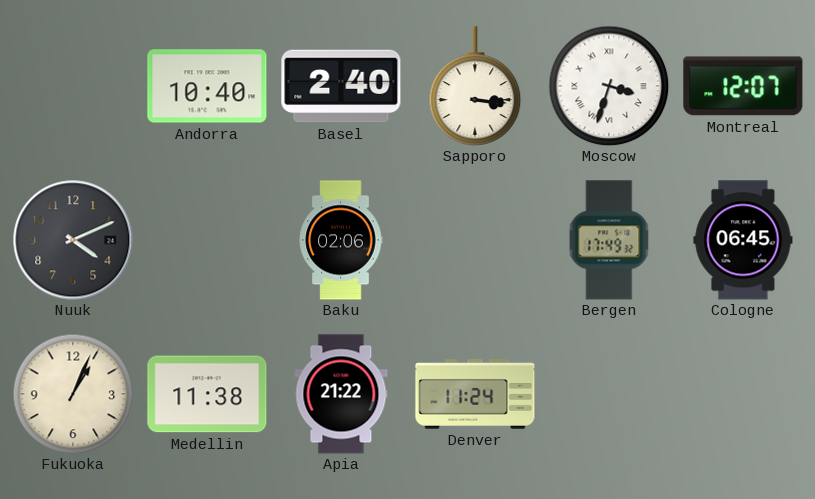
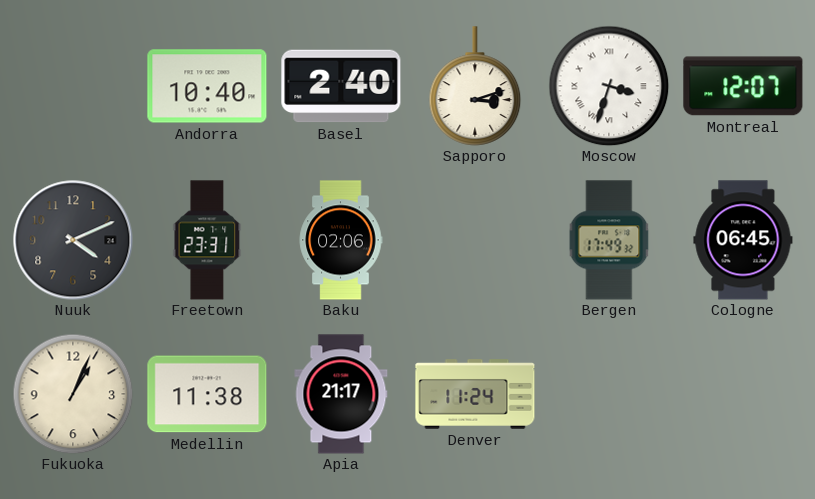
Sapporo: 3:16 -> 3:12
Freetown: none -> 23:31
Apia: 21:22 -> 21:17
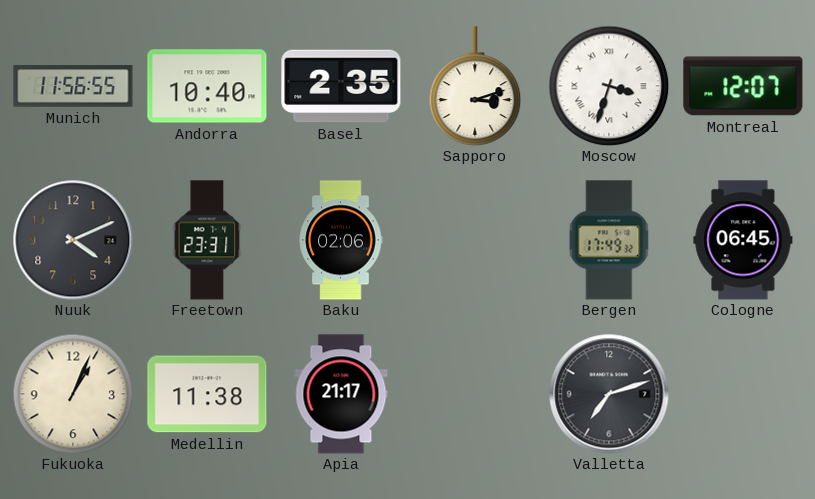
Munich: none -> 11:56
Basel: 2:40 -> 2:35
Denver: 11:24 -> none
Valletta: none -> 7:12
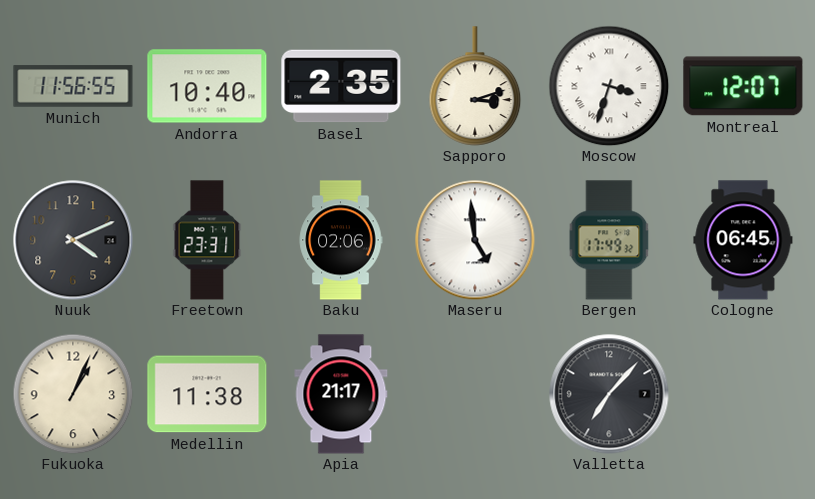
Maseru: none -> 4:59
Valletta: 7:12 -> 7:07
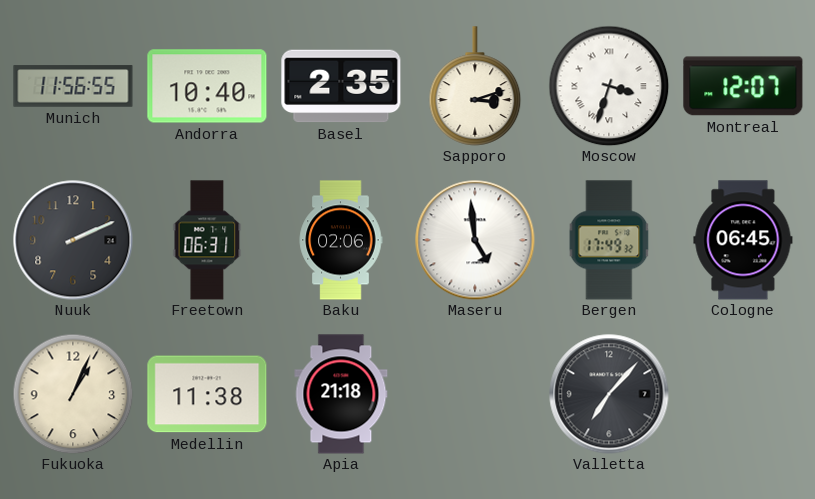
Nuuk: 4:11 -> 2:11
Freetown: 23:31 -> 06:31
Apia: 21:17 -> 21:18
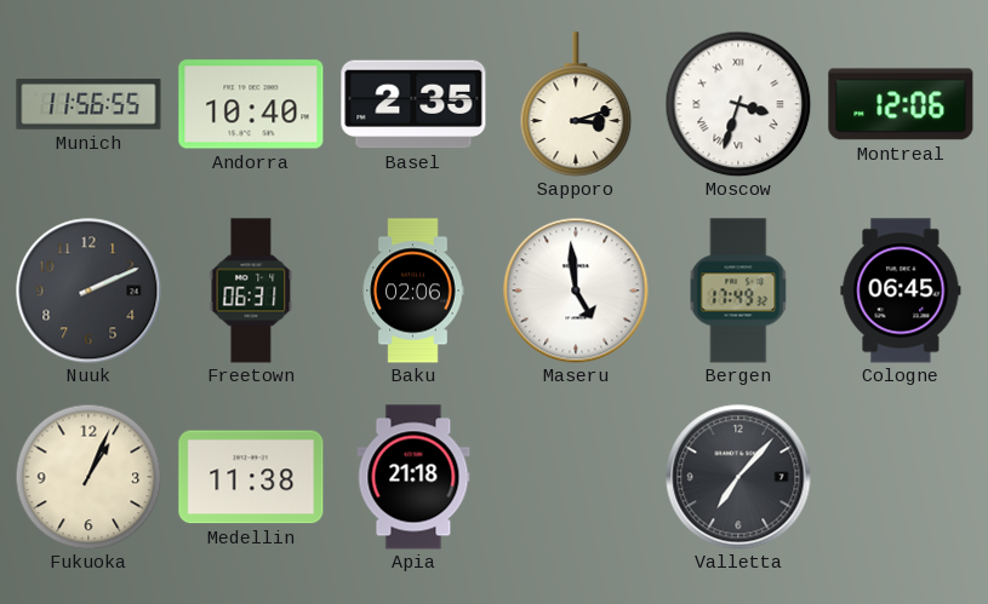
Montreal: 12:07 -> 12:06
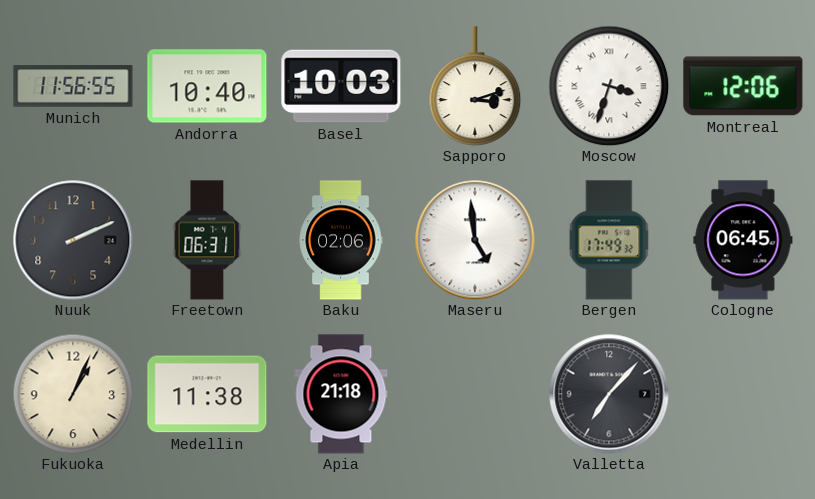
Basel: 2:35 -> 10:03
